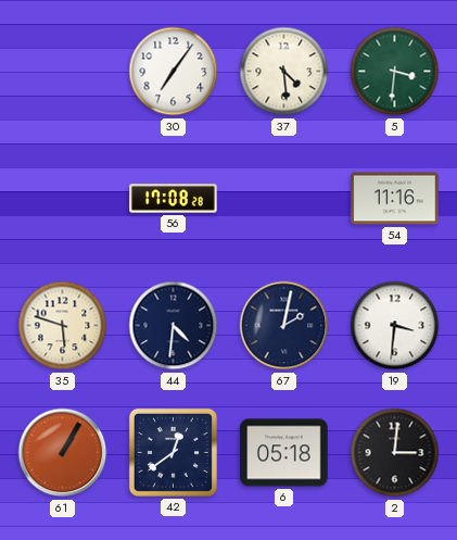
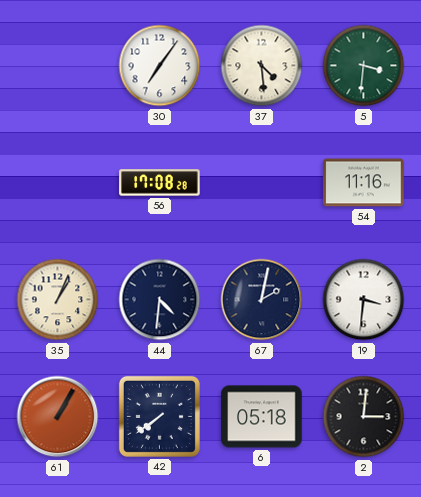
35: 5:48 -> 1:04
42: 12:39 -> 7:39
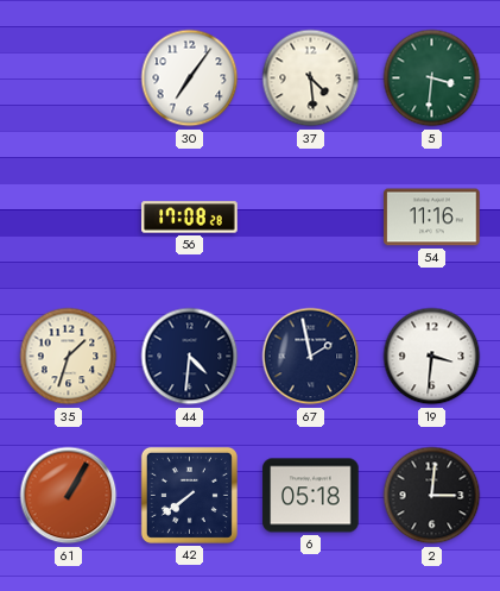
35: 1:04 -> 1:33
67: 2:02 -> 1:58
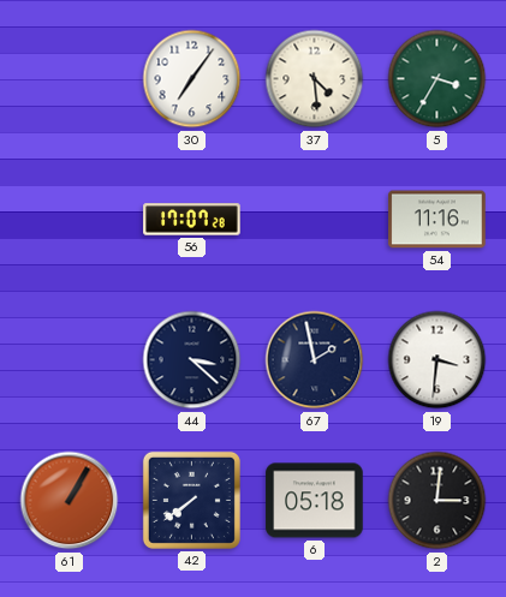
5: 3:31 -> 3:35
56: 17:08 -> 17:07
35: 1:33 -> none
44: 4:31 -> 3:22
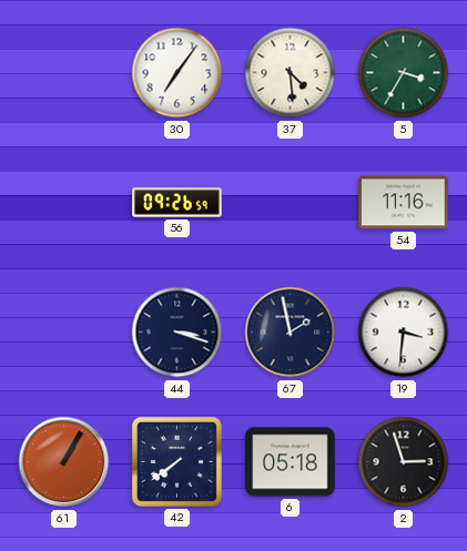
56: 17:07 -> 09:26
44: 3:22 -> 3:18
2: 3:01 -> 2:57
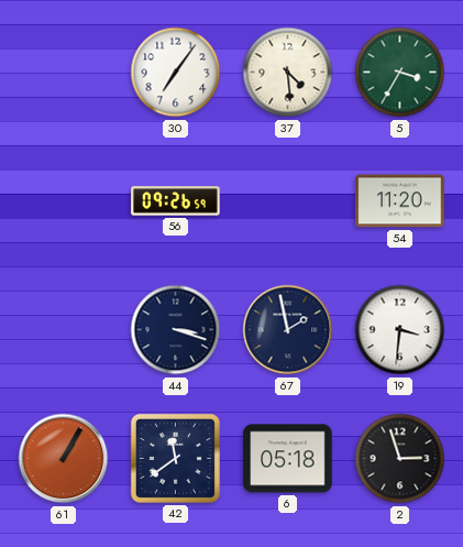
54: 11:16 -> 11:20
42: 7:39 -> 11:39
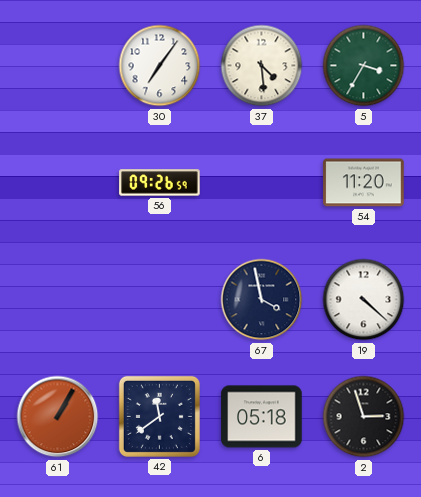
44: 3:18 -> none
67: 1:58 -> 3:58
19: 3:31 -> 4:22
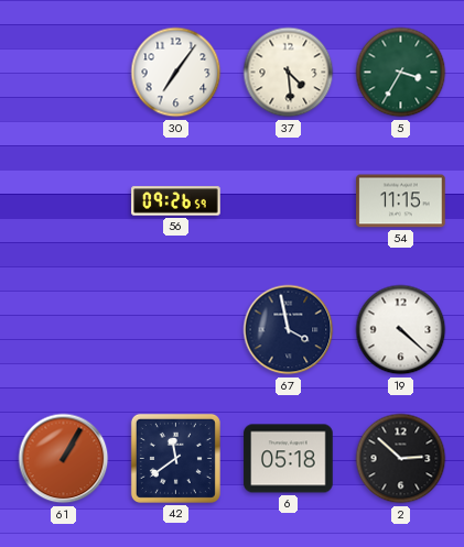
54: 11:20 -> 11:15
2: 2:57 -> 2:52
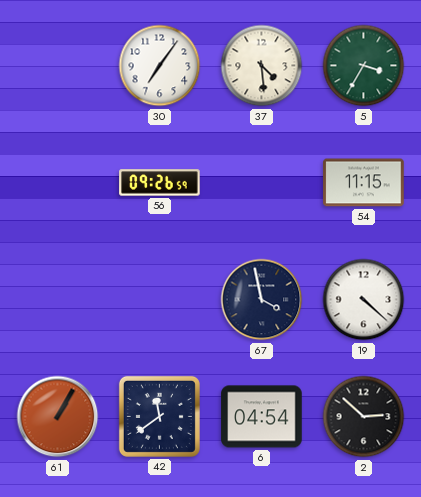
6: 05:18 -> 04:54
